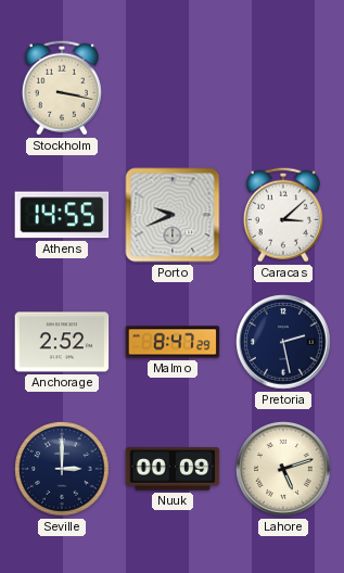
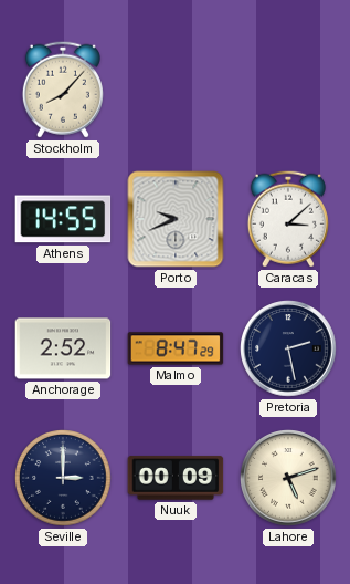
Stockholm: 3:17 -> 8:07
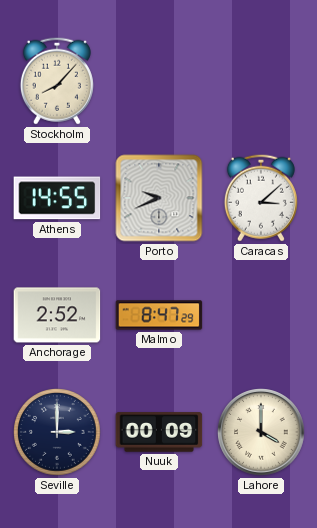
Pretoria: 2:28 -> none
Lahore: 5:12 -> 4:00
